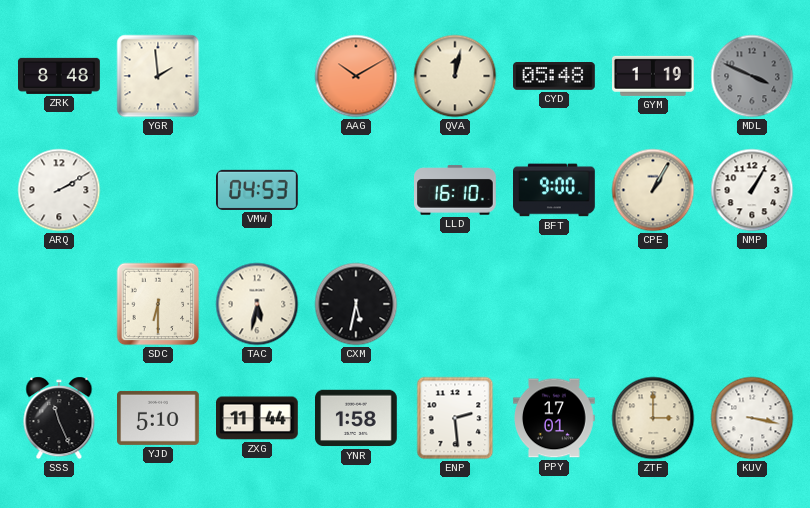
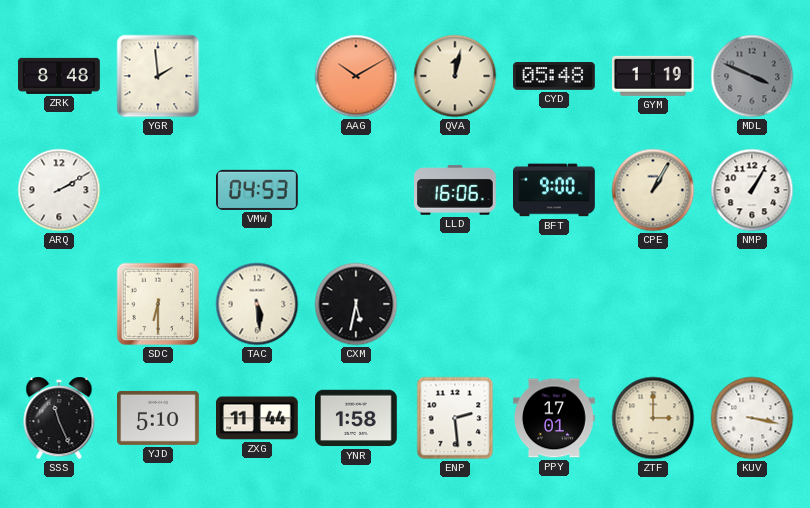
LLD: 16:10 -> 16:06
TAC: 5:32 -> 5:29
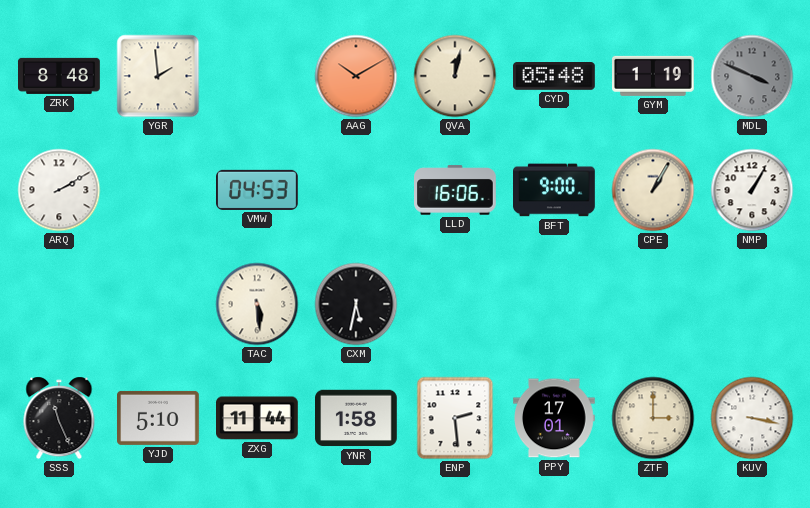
SDC: 6:30 -> none
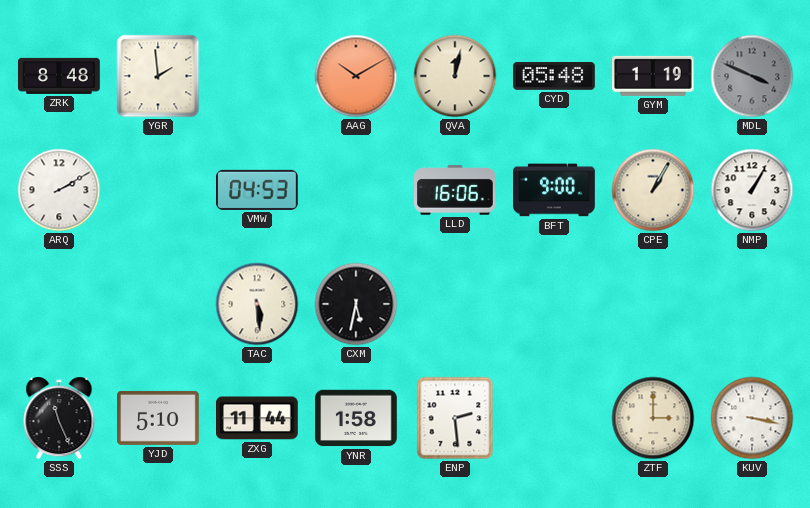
PPY: 17:01 -> none
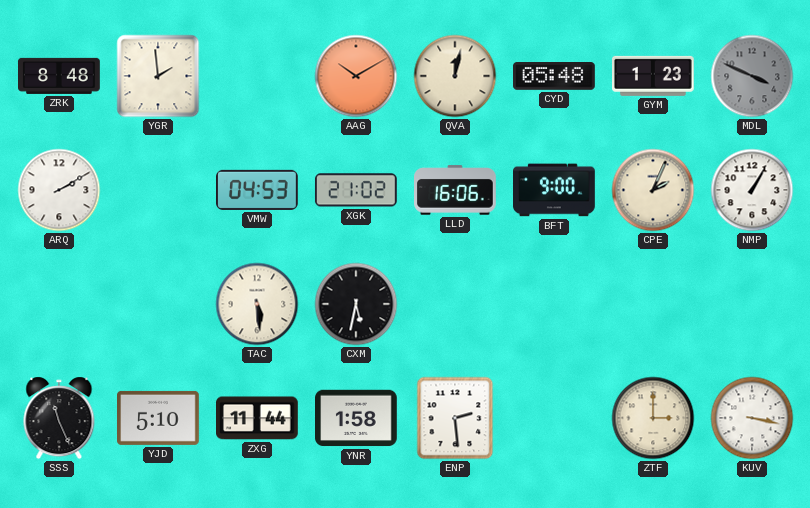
GYM: 1:19 -> 1:23
XGK: none -> 21:02
CPE: 1:05 -> 2:04
